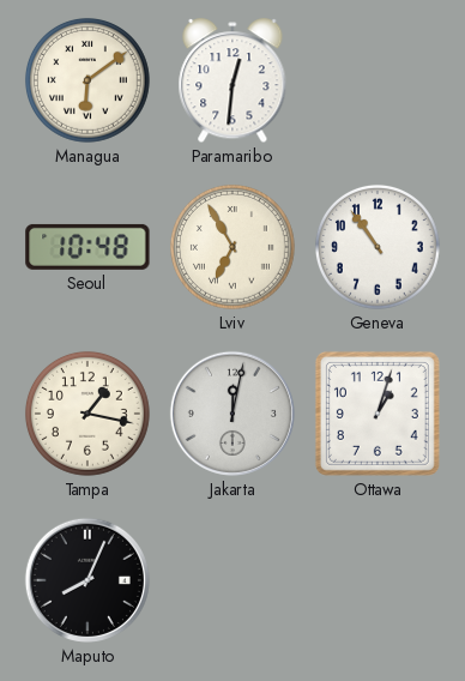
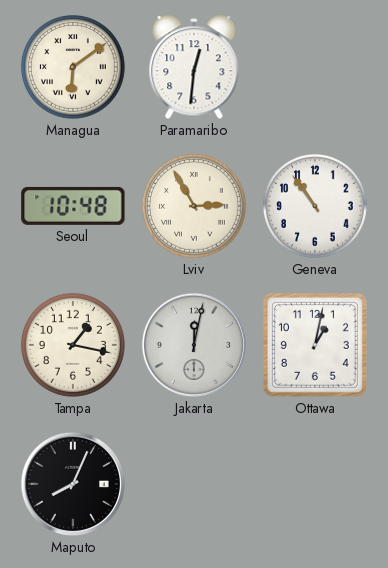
Lviv: 6:55 -> 2:55
Ottawa: 1:03 -> 1:02
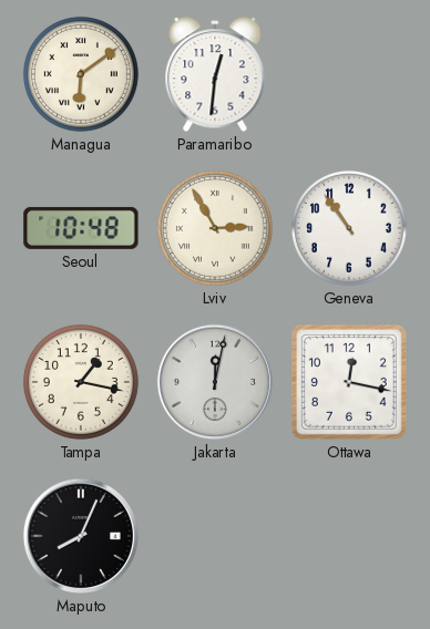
Ottawa: 1:02 -> 12:17
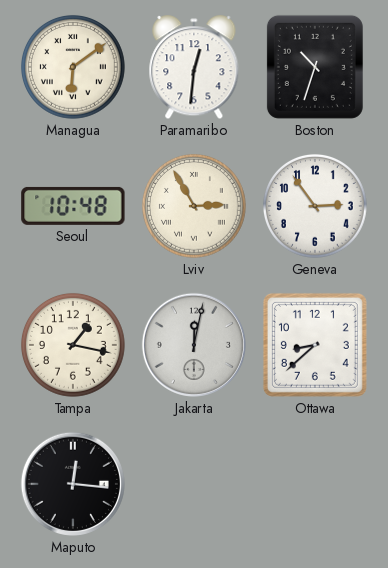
Boston: none -> 10:33
Geneva: 10:54 -> 2:54
Ottawa: 12:17 -> 8:38
Maputo: 8:04 -> 12:16
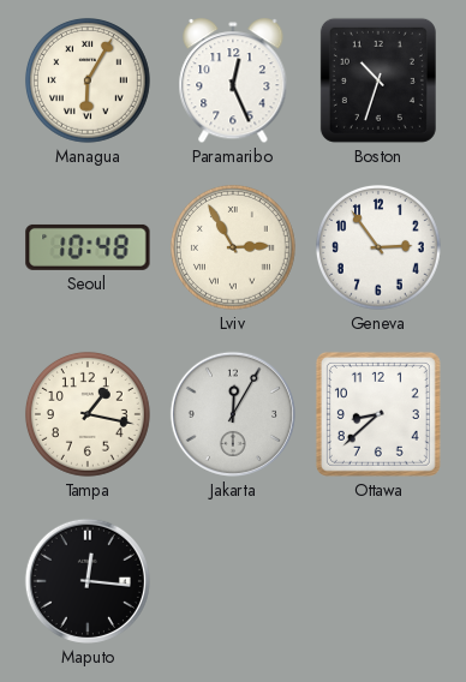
Managua: 6:09 -> 6:05
Paramaribo: 12:31 -> 12:26
Jakarta: 12:02 -> 12:05
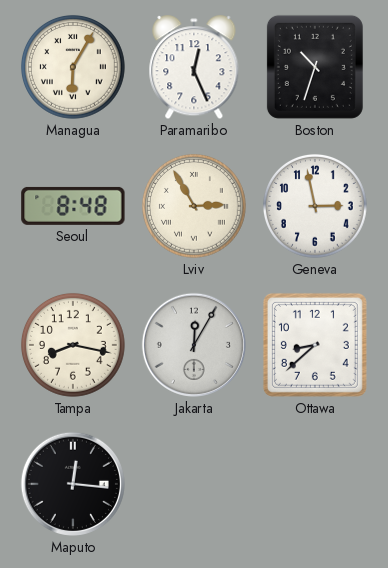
Seoul: 10:48 -> 8:48
Geneva: 2:54 -> 2:58
Tampa: 1:17 -> 8:17
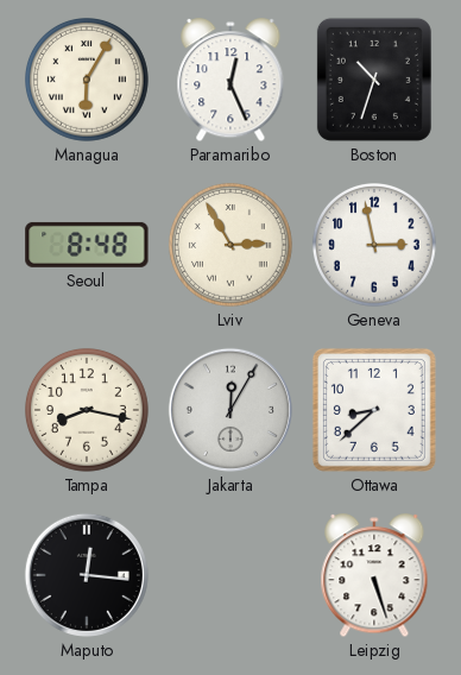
Leipzig: none -> 5:27
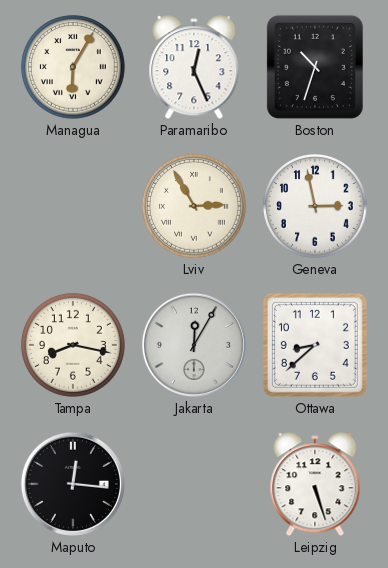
Seoul: 8:48 -> none
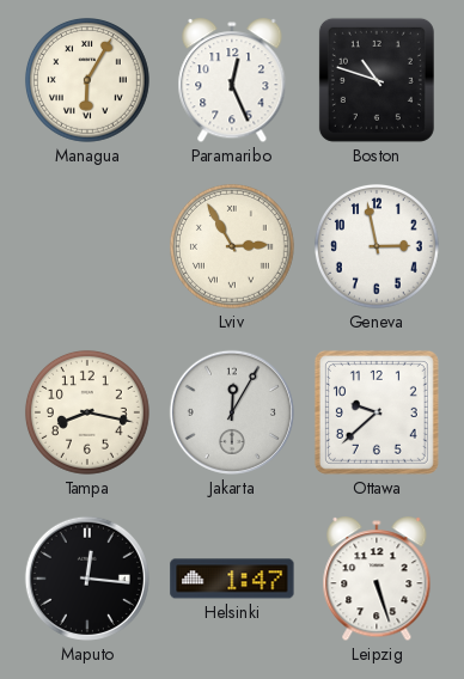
Boston: 10:33 -> 10:48
Ottawa: 8:38 -> 9:38
Helsinki: none -> 1:47
